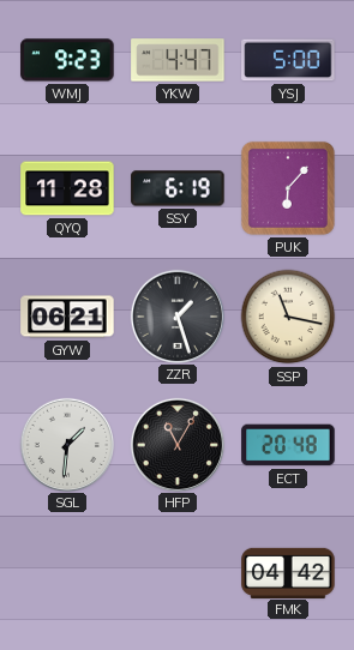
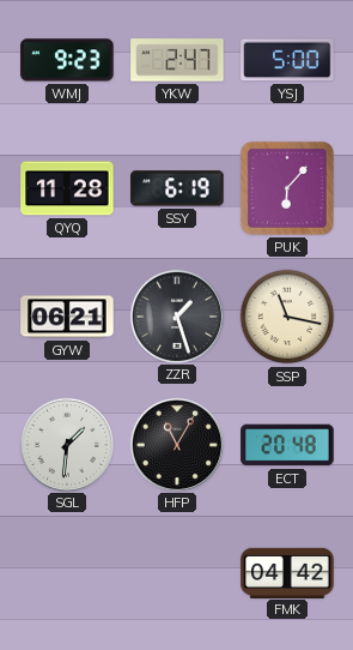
YKW: 4:47 -> 2:47
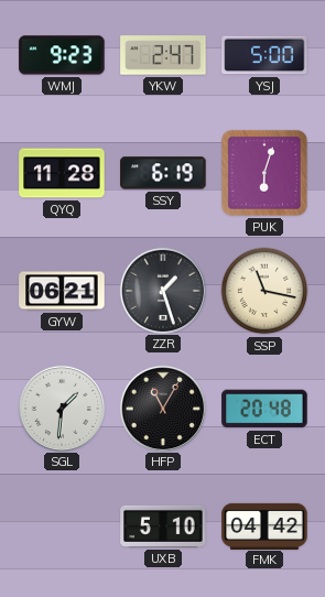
PUK: 6:07 -> 6:03
UXB: none -> 5:10
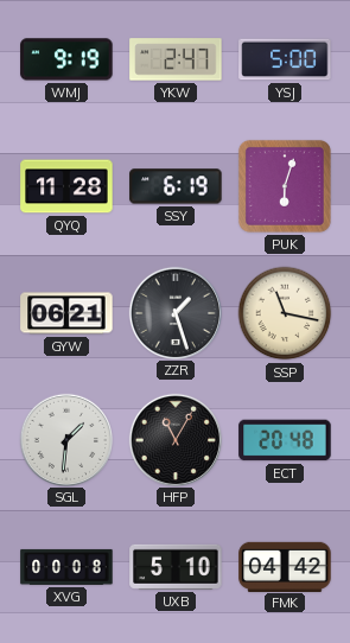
WMJ: 9:23 -> 9:19
XVG: none -> 00:08
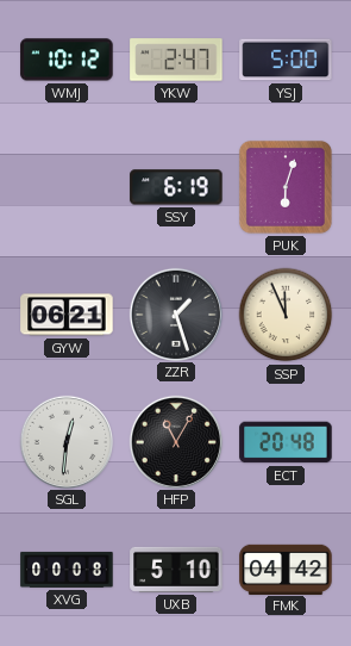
WMJ: 9:19 -> 10:12
QYQ: 11:28 -> none
SSP: 11:17 -> 11:56
SGL: 1:31 -> 12:31
